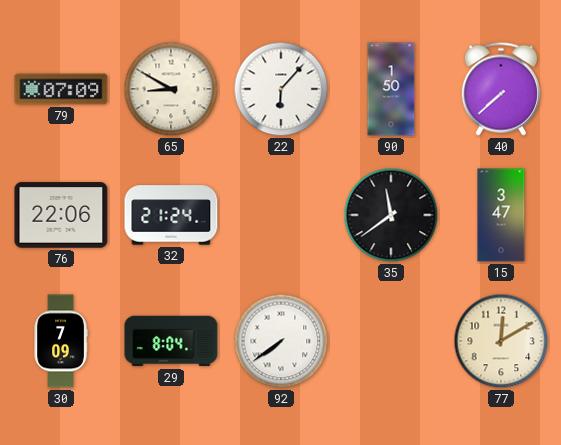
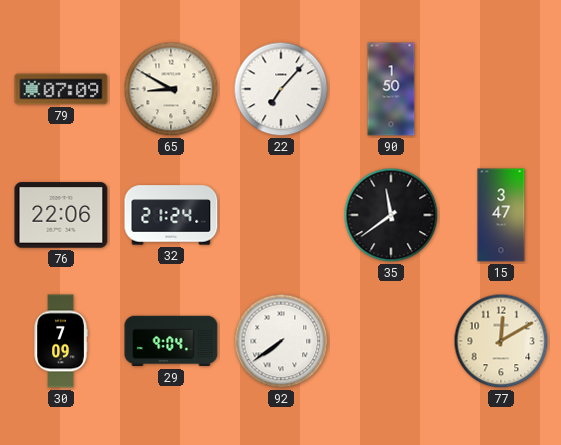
22: 6:07 -> 7:07
40: 7:38 -> none
29: 8:04 -> 9:04
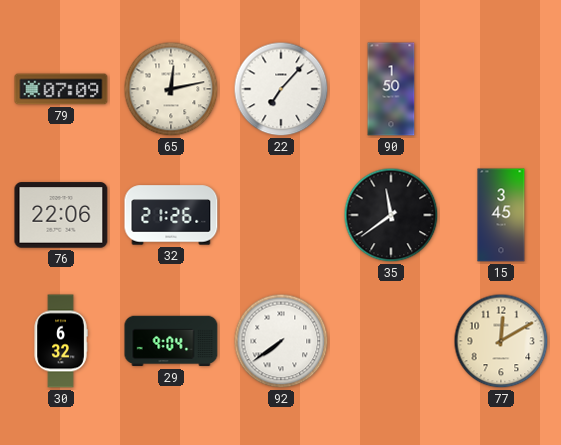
65: 8:50 -> 12:13
32: 21:24 -> 21:26
15: 3:47 -> 3:45
30: 7:09 -> 6:32
